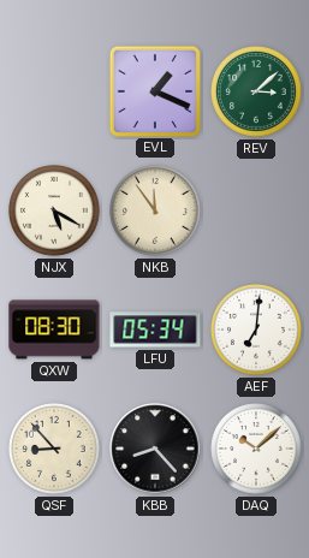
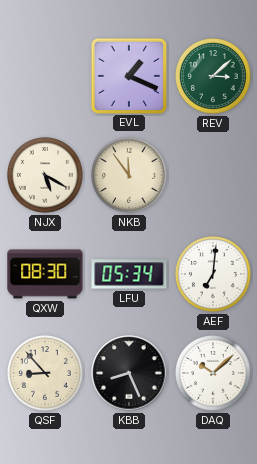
KBB: 8:23 -> 8:26
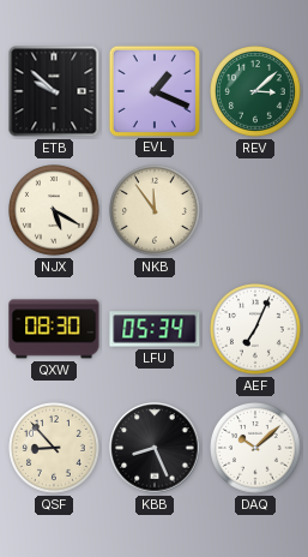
ETB: none -> 9:52
AEF: 7:01 -> 7:04
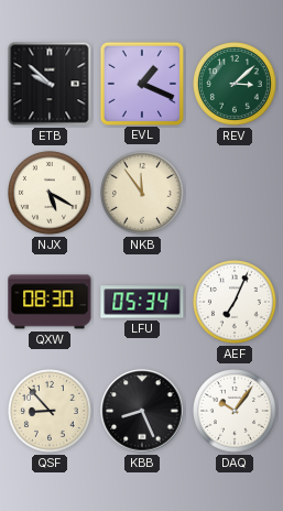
DAQ: 10:08 -> 10:06
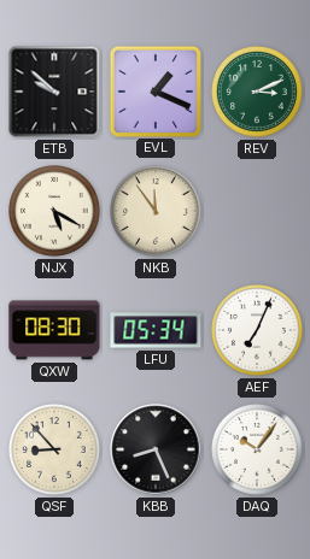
REV: 3:08 -> 3:11
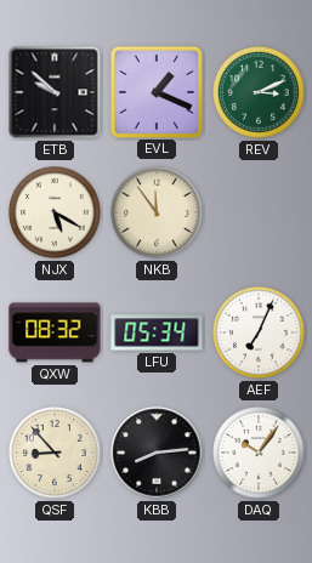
QXW: 08:30 -> 08:32
KBB: 8:26 -> 8:14
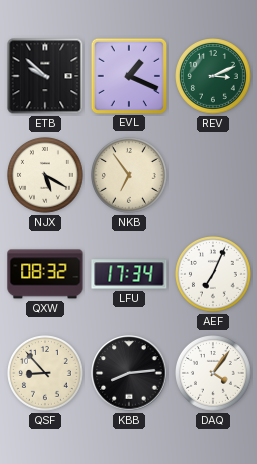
NKB: 11:54 -> 6:54
LFU: 05:34 -> 17:34
DAQ: 10:06 -> 4:06
